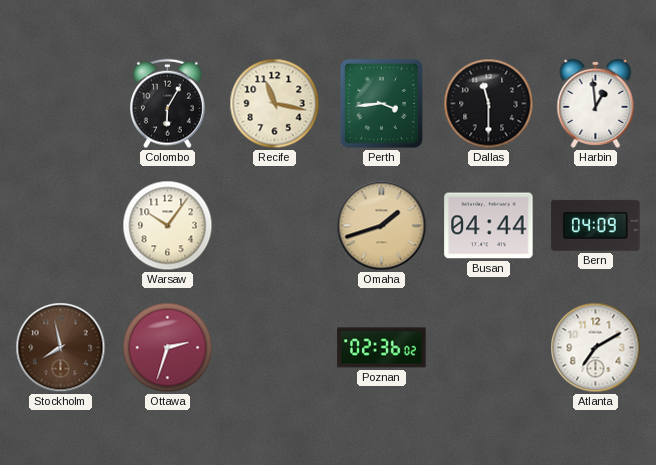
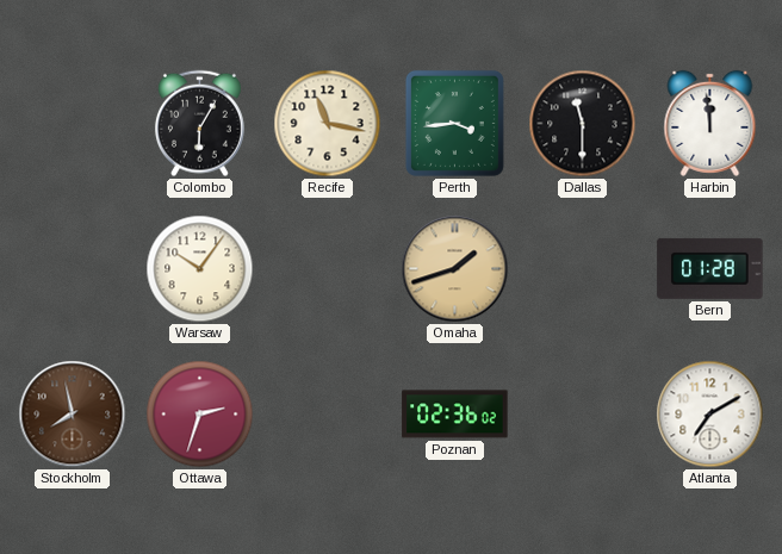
Harbin: 12:59 -> 11:59
Busan: 04:44 -> none
Bern: 04:09 -> 01:28
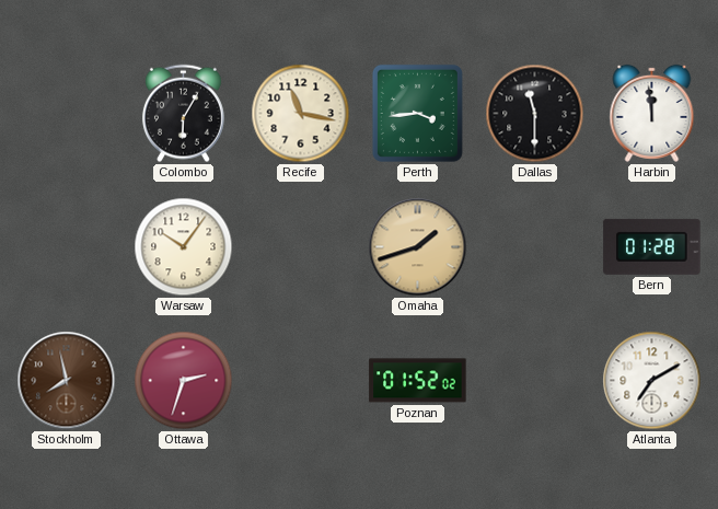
Poznan: 02:36 -> 01:52
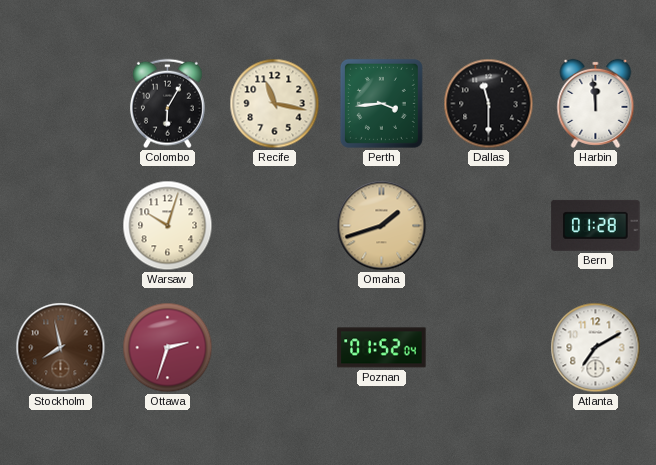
Warsaw: 10:06 -> 10:03
Poznan: 01:52:02 -> 01:52:04
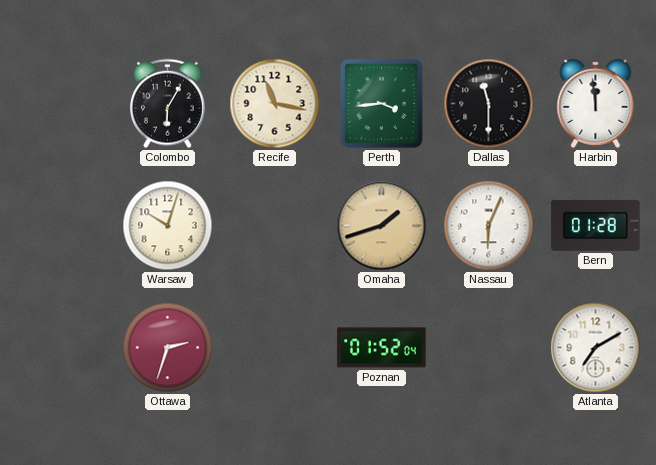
Nassau: none -> 6:04
Stockholm: 7:58 -> none
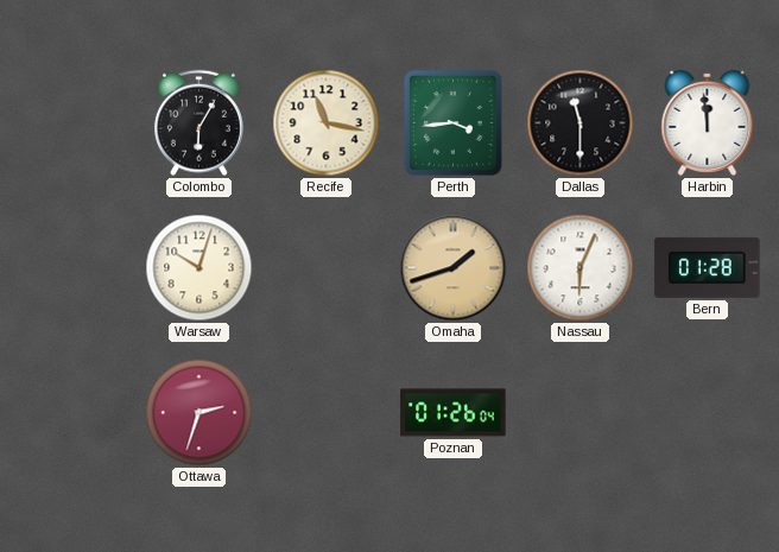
Poznan: 01:52 -> 01:26
Atlanta: 7:10 -> none
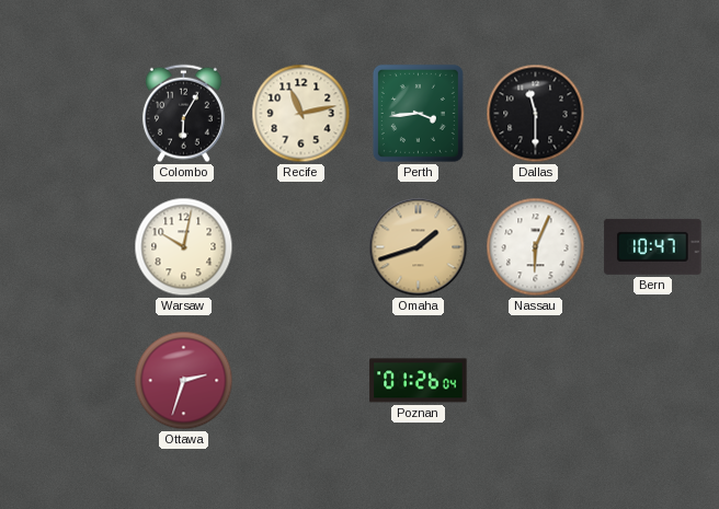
Recife: 11:17 -> 11:13
Harbin: 11:59 -> none
Warsaw: 10:03 -> 10:02
Bern: 01:28 -> 10:47
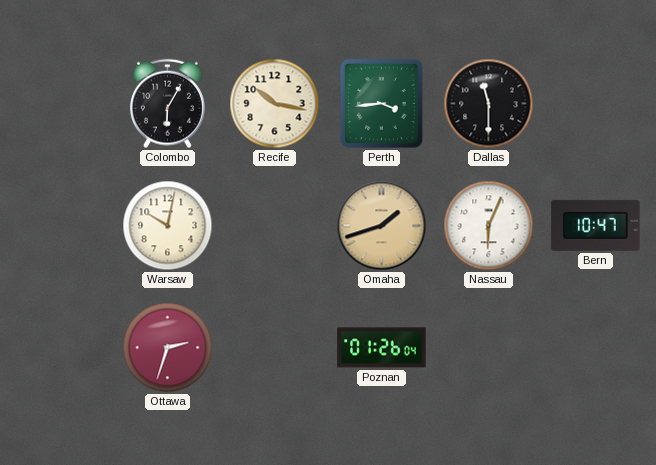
Recife: 11:13 -> 10:17
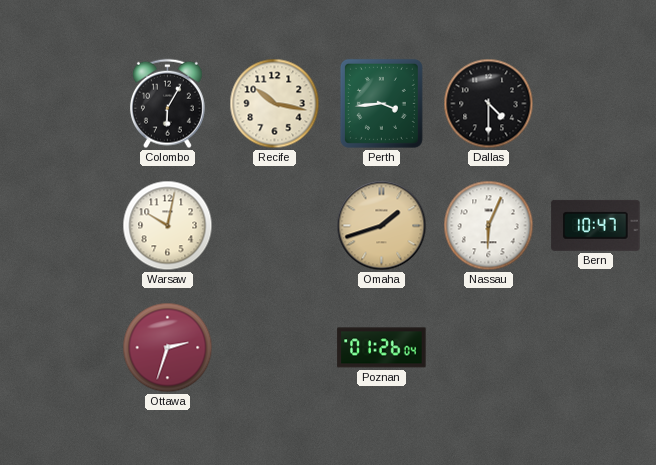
Dallas: 11:30 -> 4:30
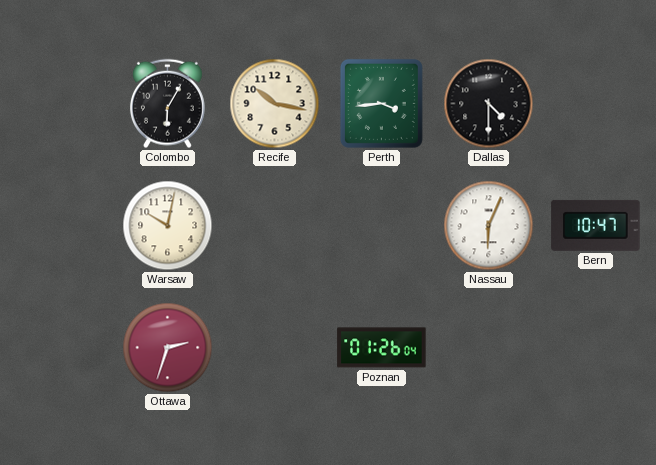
Omaha: 1:42 -> none
